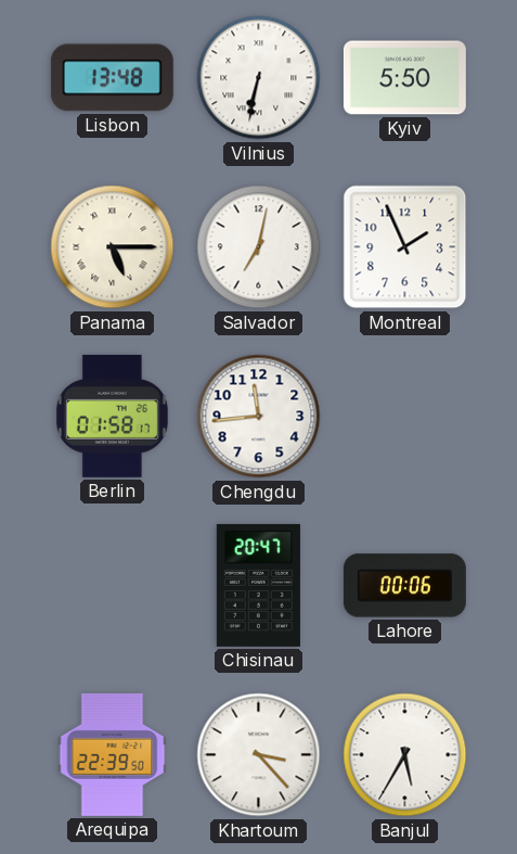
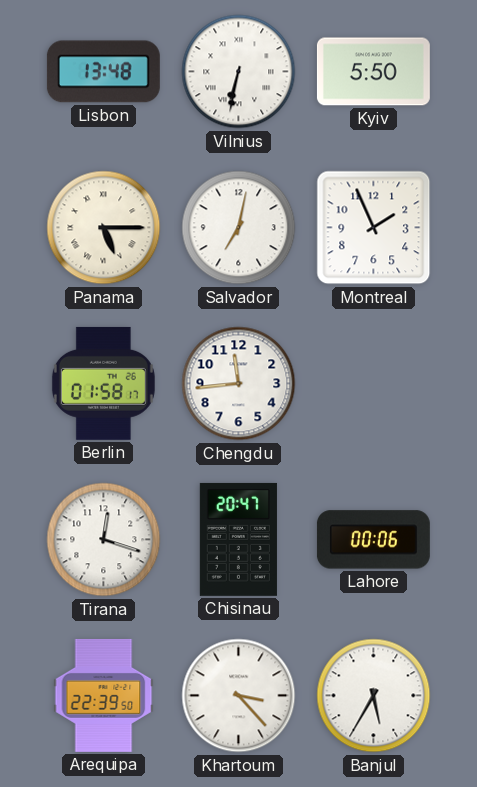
Tirana: none -> 12:18
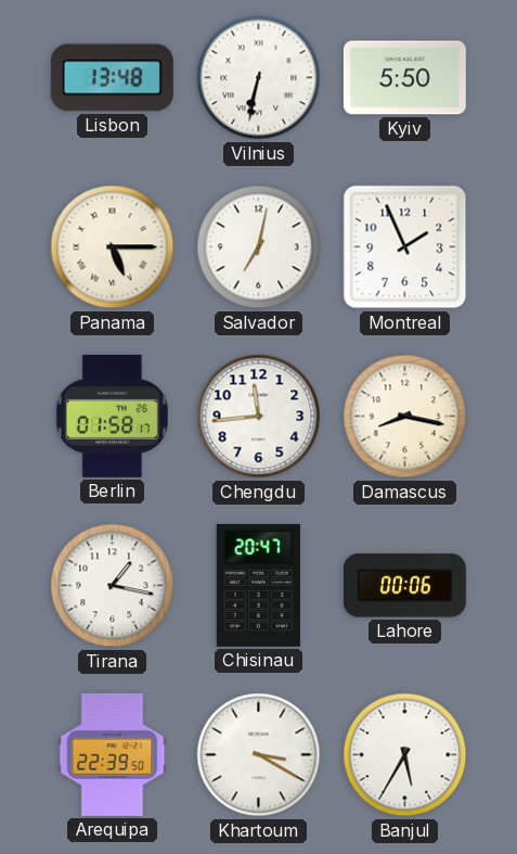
Damascus: none -> 8:17
Tirana: 12:18 -> 1:17
Khartoum: 3:23 -> 3:20
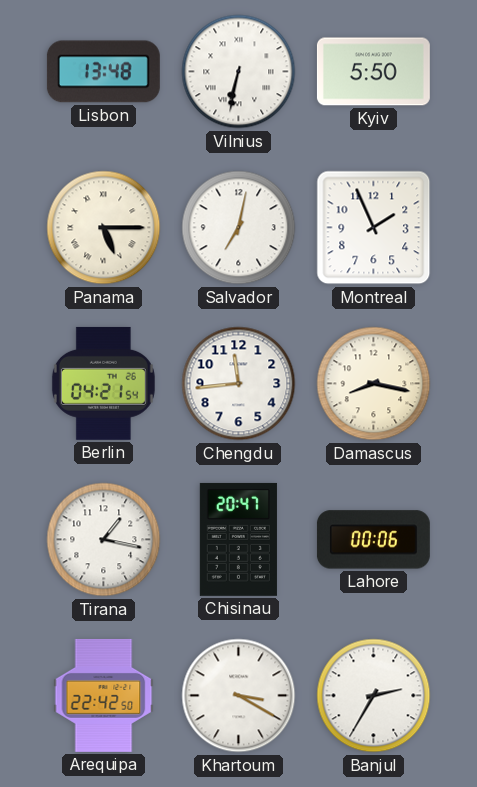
Berlin: 01:58 -> 04:21
Arequipa: 22:39 -> 22:42
Banjul: 5:35 -> 2:35
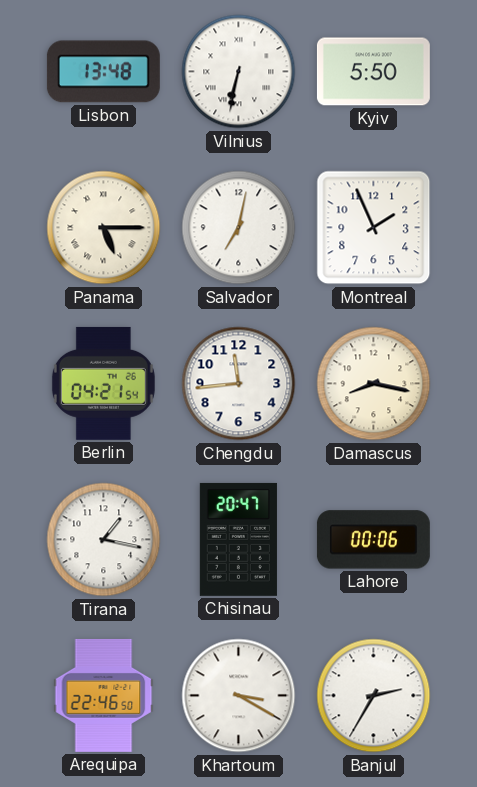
Arequipa: 22:42 -> 22:46
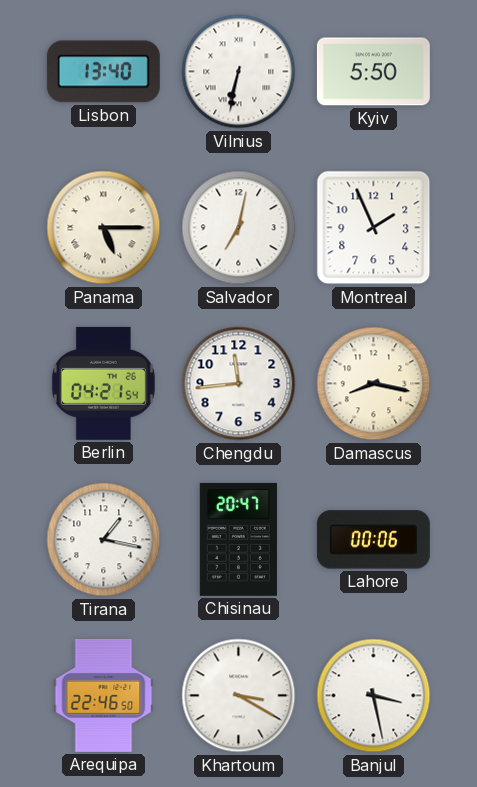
Lisbon: 13:48 -> 13:40
Banjul: 2:35 -> 3:28
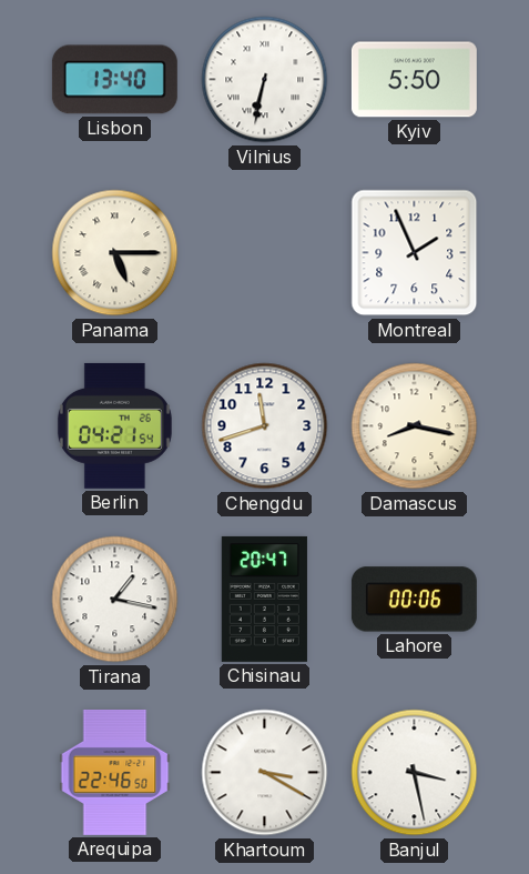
Salvador: 7:02 -> none
Chengdu: 11:44 -> 11:42
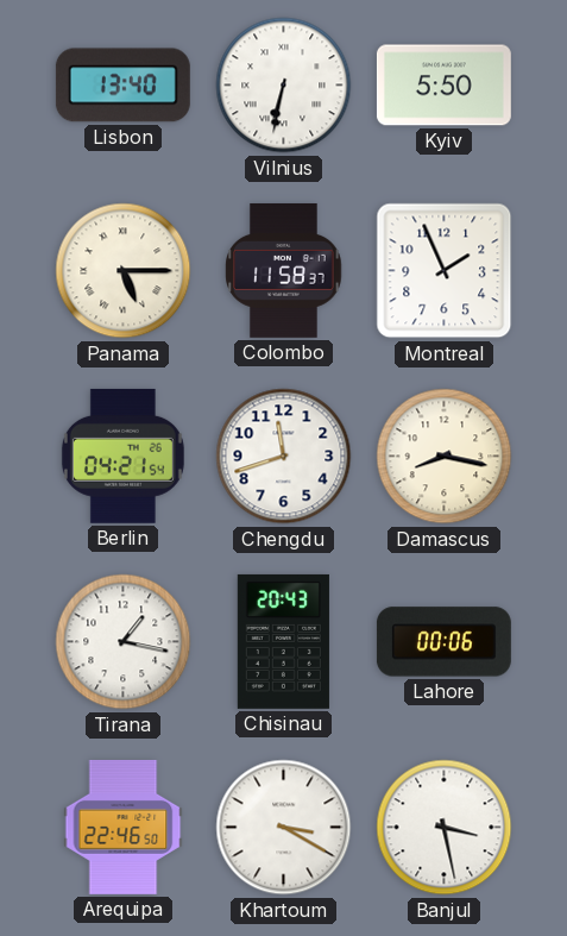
Colombo: none -> 11:58
Chisinau: 20:47 -> 20:43
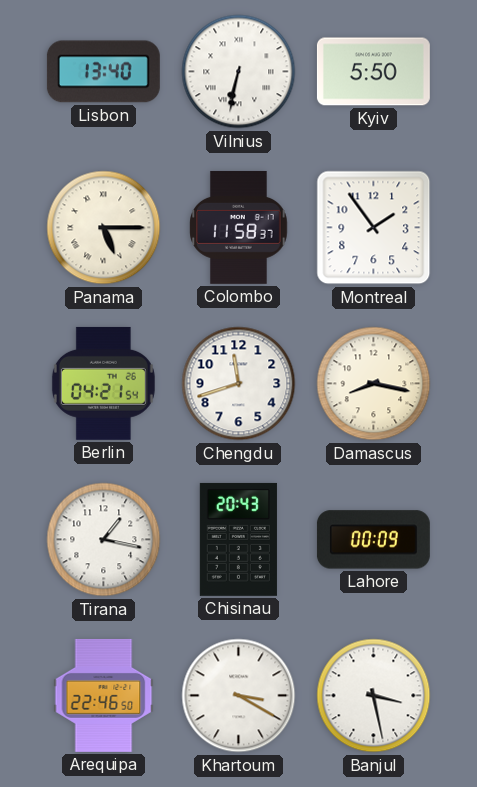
Montreal: 1:56 -> 1:54
Lahore: 00:06 -> 00:09
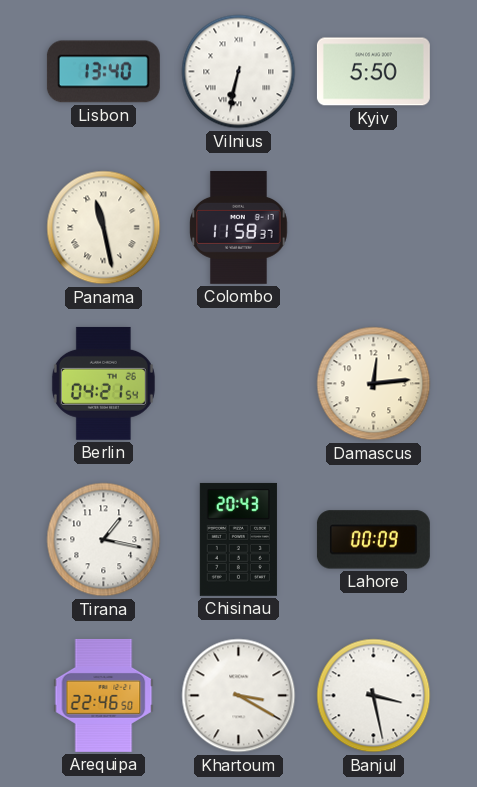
Panama: 5:15 -> 11:28
Montreal: 1:54 -> none
Chengdu: 11:42 -> none
Damascus: 8:17 -> 12:14
